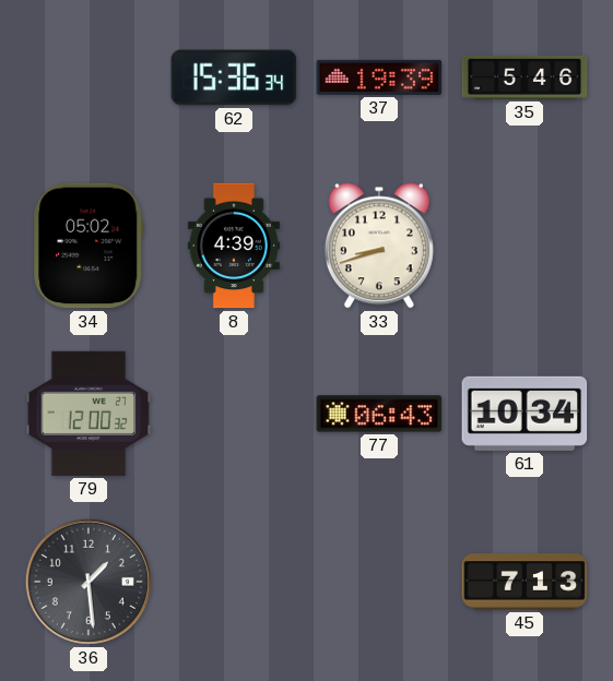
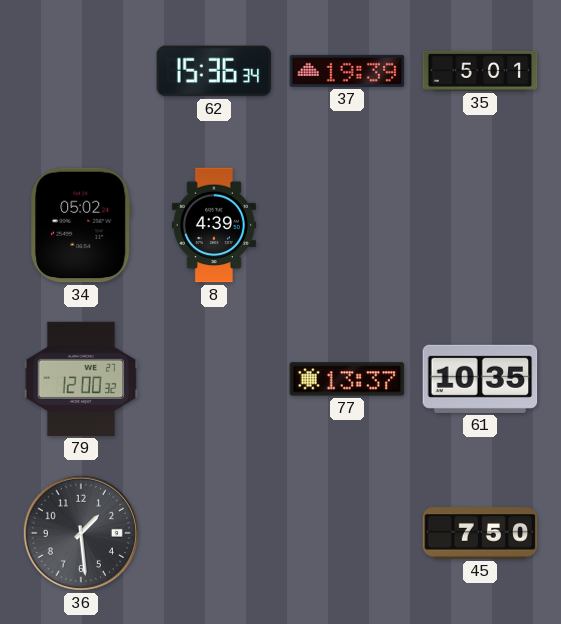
35: 5:46 -> 5:01
33: 8:42 -> none
77: 06:43 -> 13:37
61: 10:34 -> 10:35
45: 7:13 -> 7:50
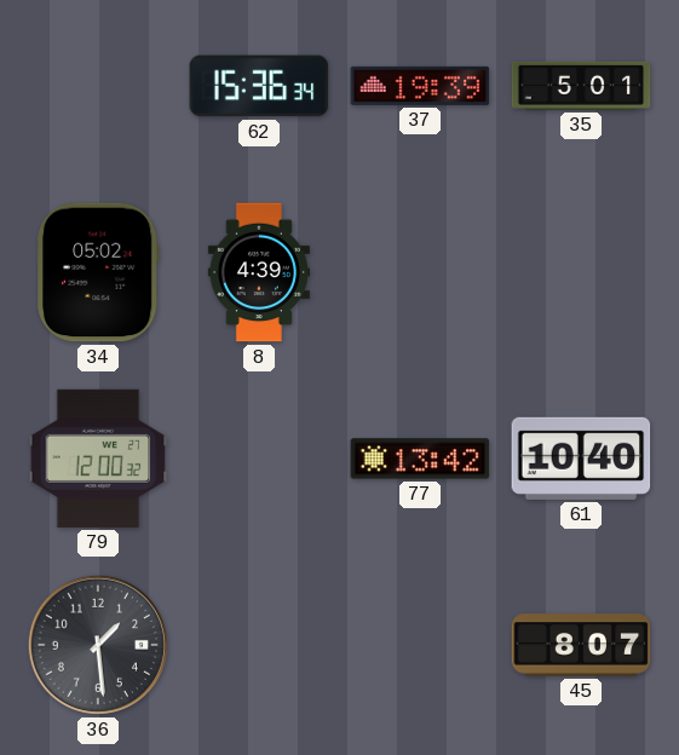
77: 13:37 -> 13:42
61: 10:35 -> 10:40
45: 7:50 -> 8:07
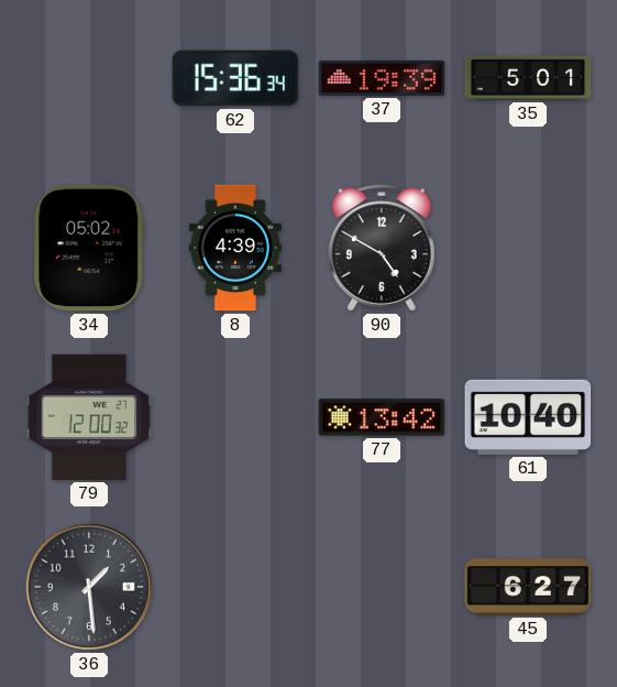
90: none -> 4:50
45: 8:07 -> 6:27
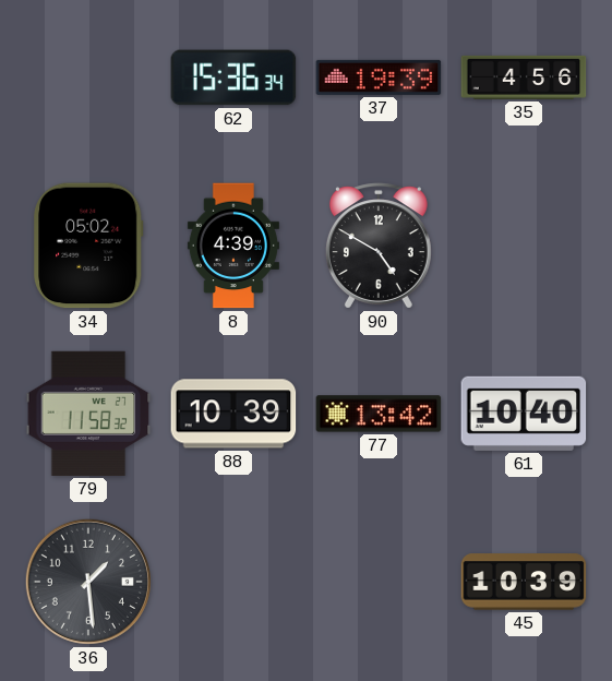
35: 5:01 -> 4:56
79: 12:00 -> 11:58
88: none -> 10:39
45: 6:27 -> 10:39
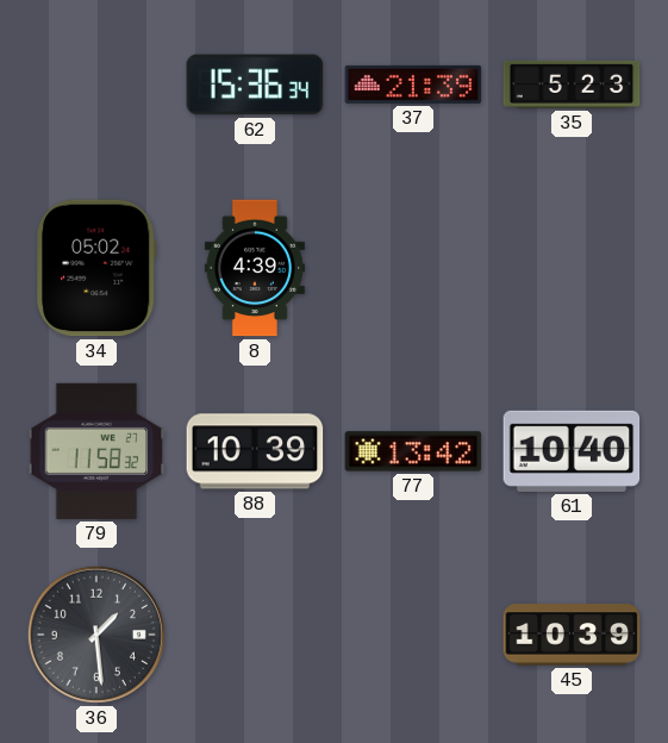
37: 19:39 -> 21:39
35: 4:56 -> 5:23
90: 4:50 -> none
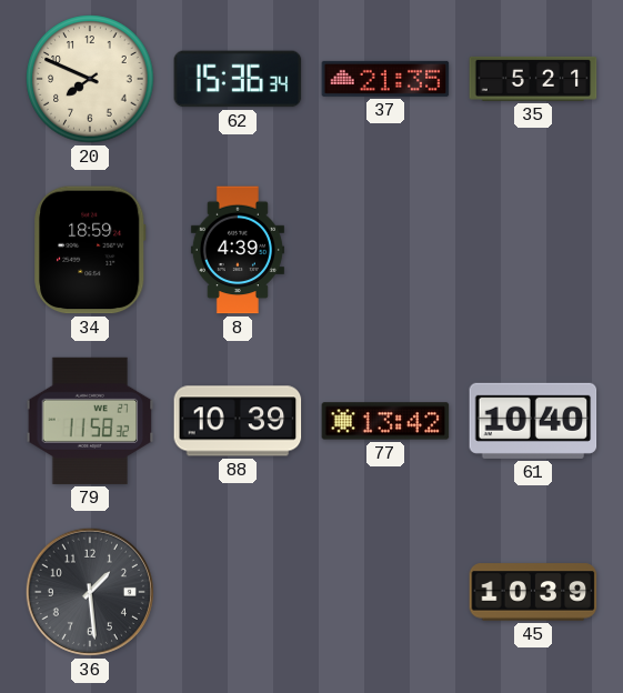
20: none -> 7:49
37: 21:39 -> 21:35
35: 5:23 -> 5:21
34: 05:02 -> 18:59
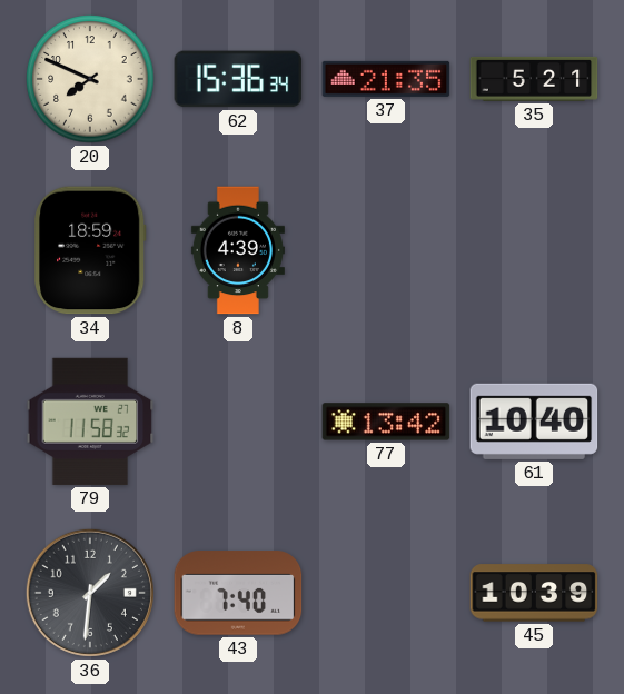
88: 10:39 -> none
36: 1:29 -> 1:31
43: none -> 7:40
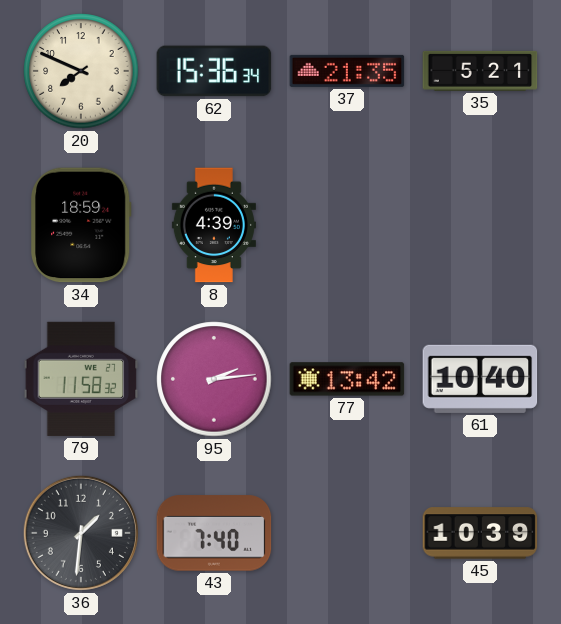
95: none -> 2:14
